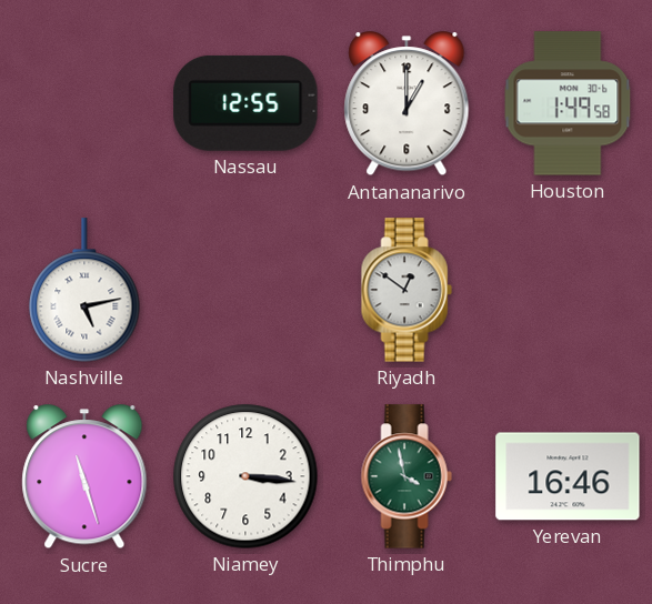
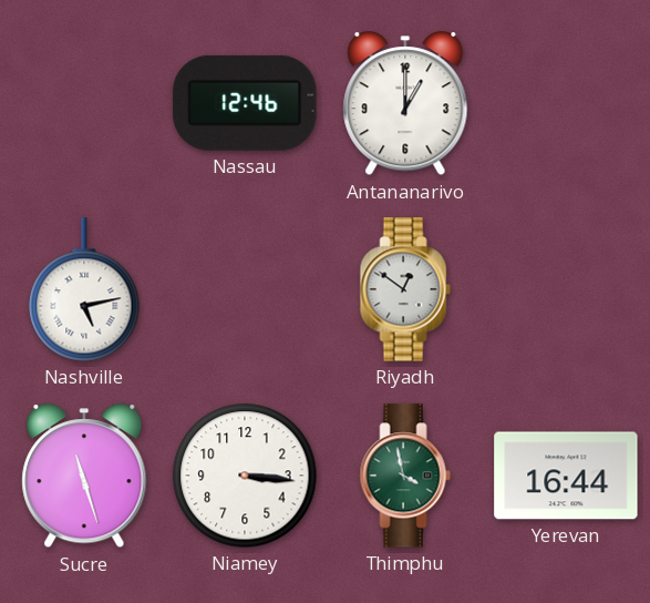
Nassau: 12:55 -> 12:46
Houston: 1:49 -> none
Yerevan: 16:46 -> 16:44
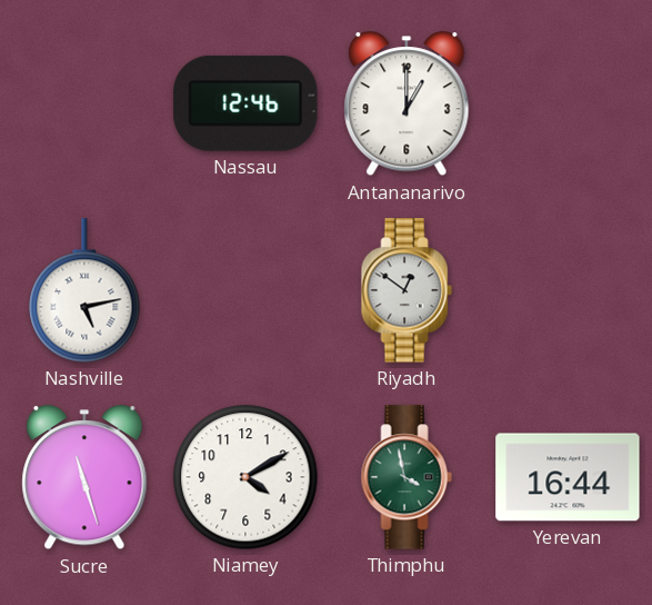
Niamey: 3:16 -> 4:10
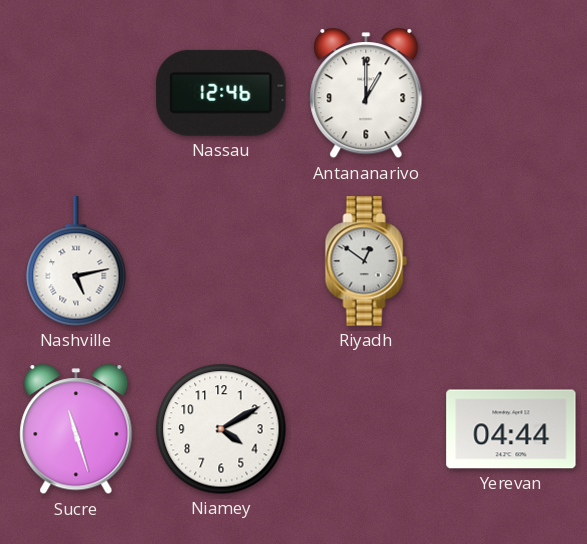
Thimphu: 3:58 -> none
Yerevan: 16:44 -> 04:44
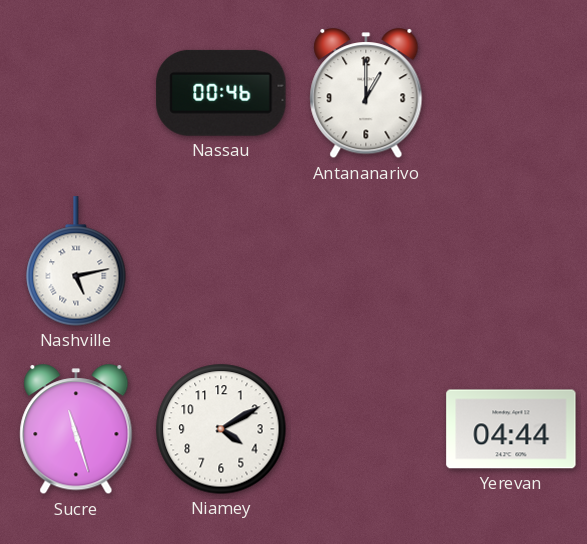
Nassau: 12:46 -> 00:46
Riyadh: 12:51 -> none
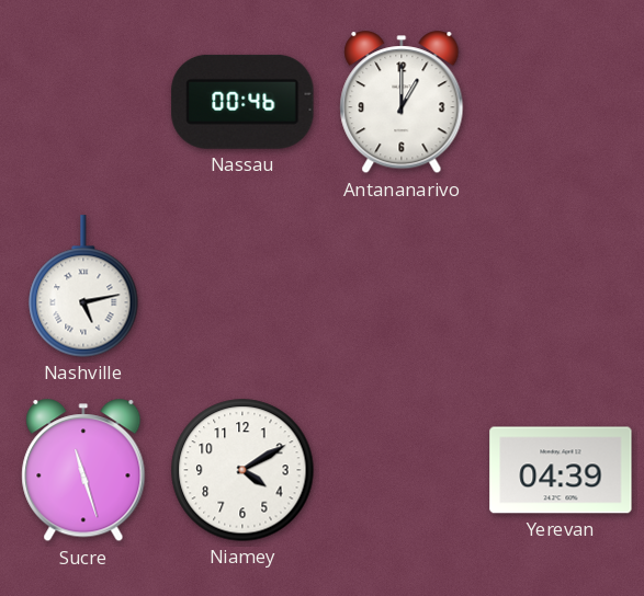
Yerevan: 04:44 -> 04:39
